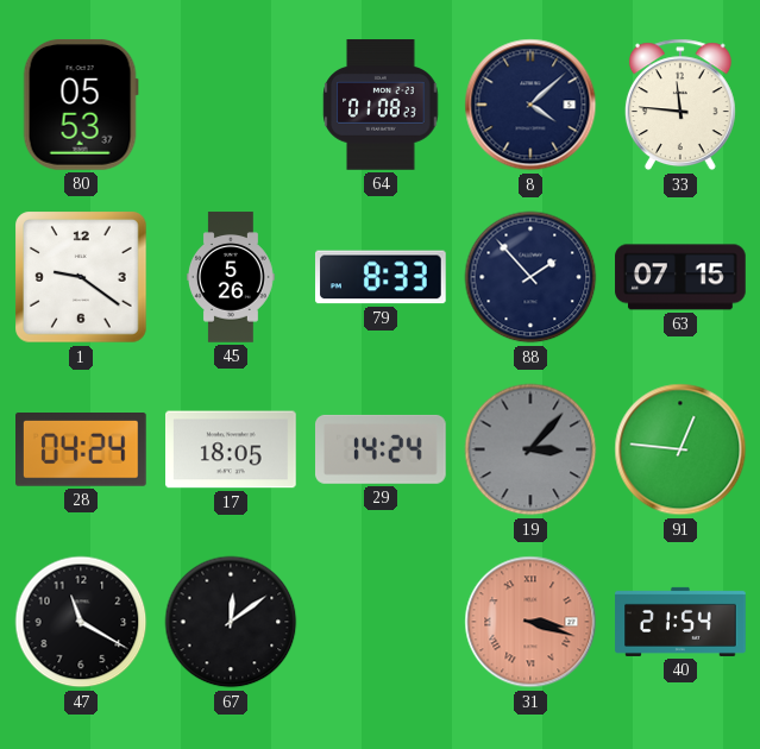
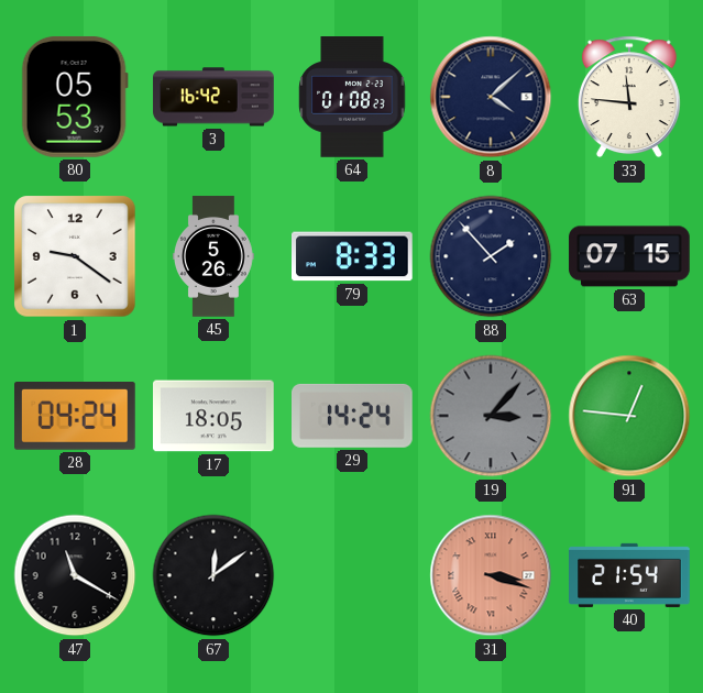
3: none -> 16:42
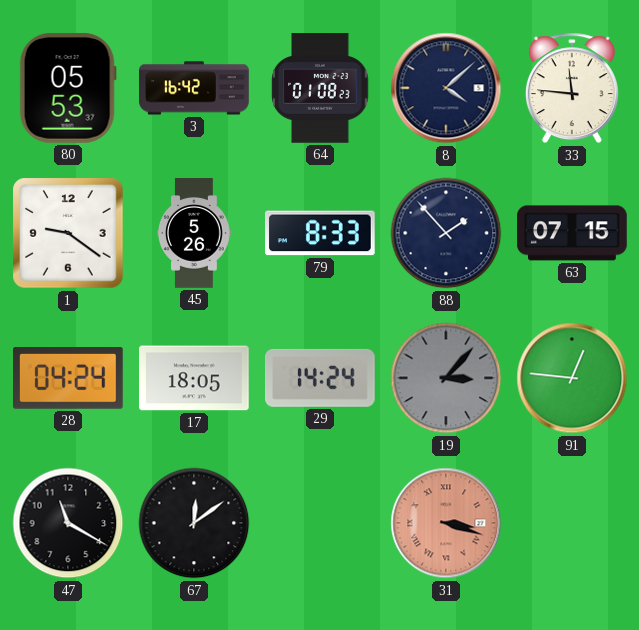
40: 21:54 -> none
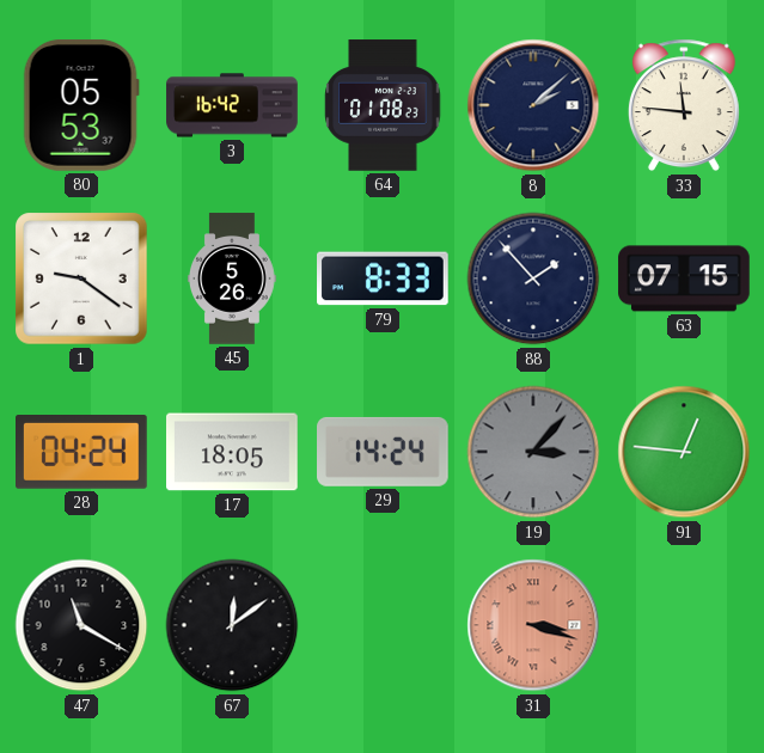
8: 4:08 -> 2:08
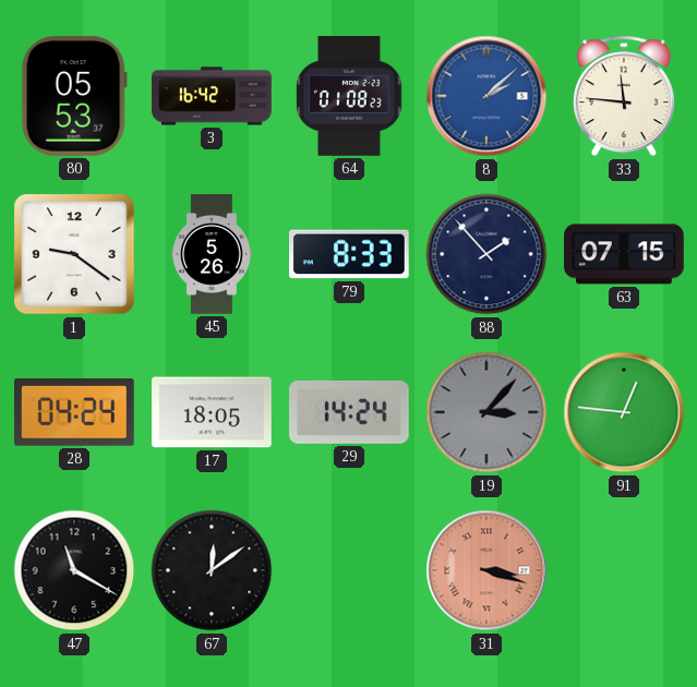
8 dial: navy -> blue
